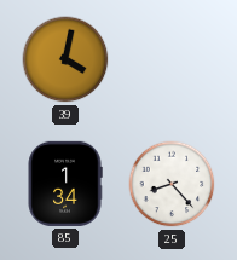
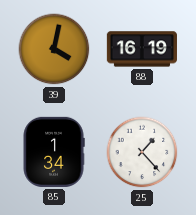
88: none -> 16:19
25: 8:23 -> 1:23
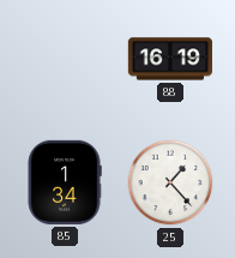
39: 4:02 -> none
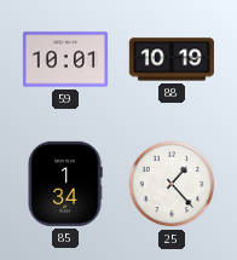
59: none -> 10:01
88: 16:19 -> 10:19
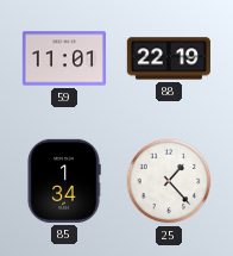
59: 10:01 -> 11:01
88: 10:19 -> 22:19
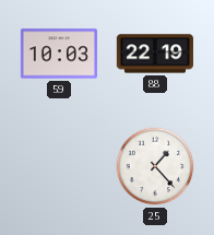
59: 11:01 -> 10:03
85: 1:34 -> none
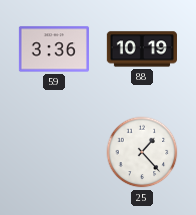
59: 10:03 -> 3:36
88: 22:19 -> 10:19
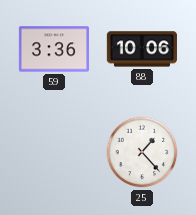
88: 10:19 -> 10:06
